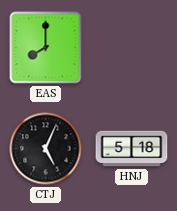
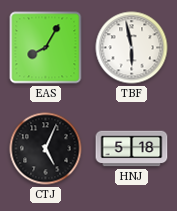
EAS: 8:00 -> 8:05
TBF: none -> 5:58
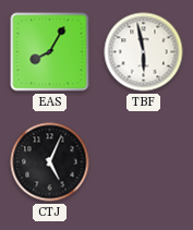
HNJ: 5:18 -> none
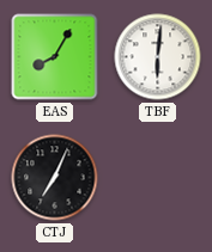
TBF: 5:58 -> 6:01
CTJ: 5:04 -> 7:04
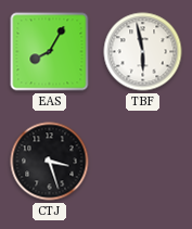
TBF: 6:01 -> 5:58
CTJ: 7:04 -> 3:27
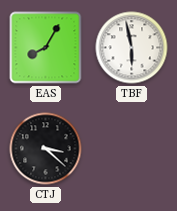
CTJ: 3:27 -> 3:22
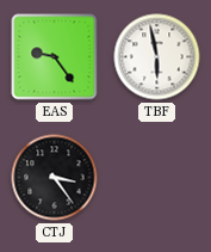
EAS: 8:05 -> 9:24
CTJ: 3:22 -> 3:24
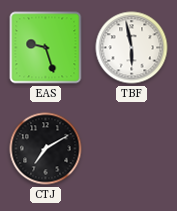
EAS: 9:24 -> 9:27
CTJ: 3:24 -> 7:10
